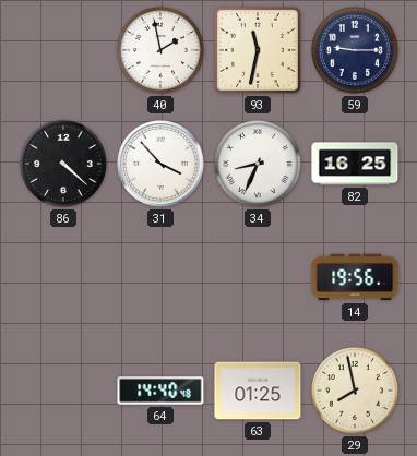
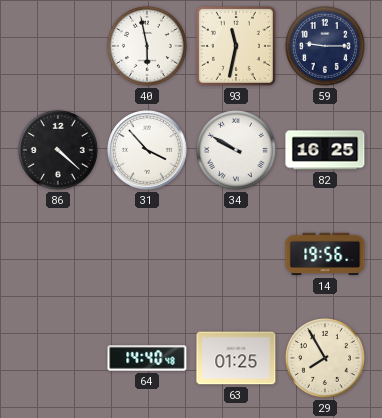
40: 1:58 -> 5:58
34: 8:34 -> 9:50
29: 7:58 -> 7:55
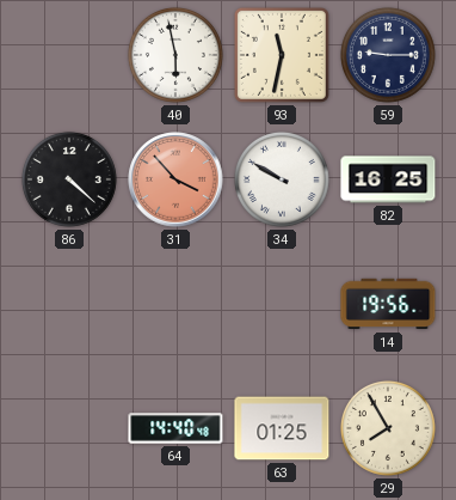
31 dial: white -> salmon
